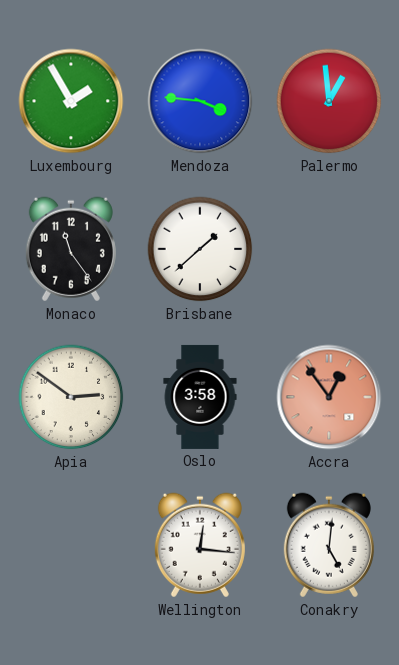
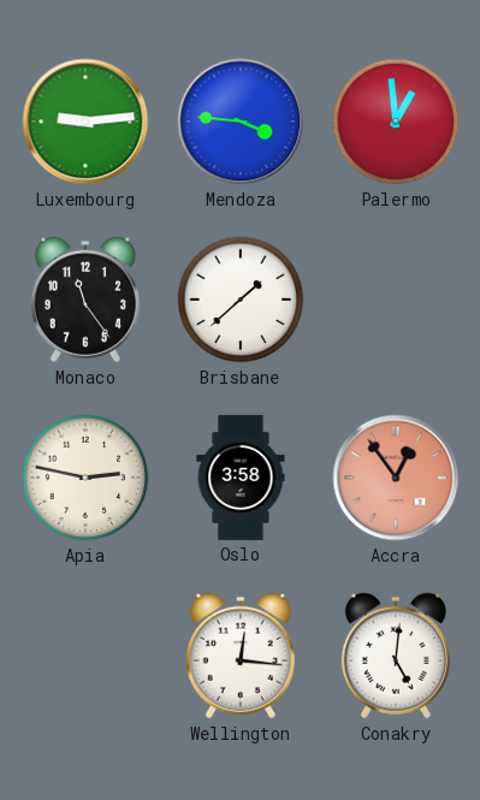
Luxembourg: 1:55 -> 9:14
Apia: 2:51 -> 2:47
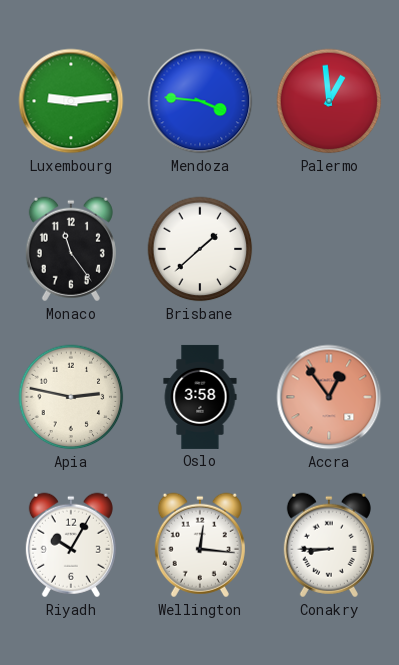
Riyadh: none -> 10:05
Conakry: 5:01 -> 8:45
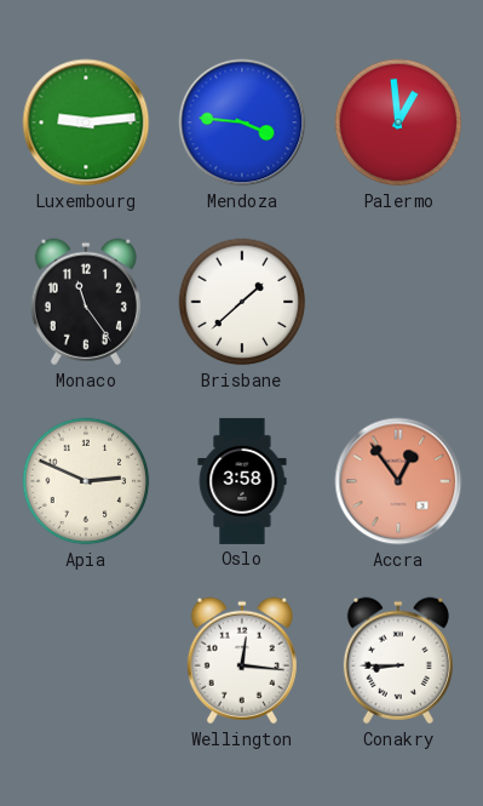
Apia: 2:47 -> 2:49
Riyadh: 10:05 -> none
